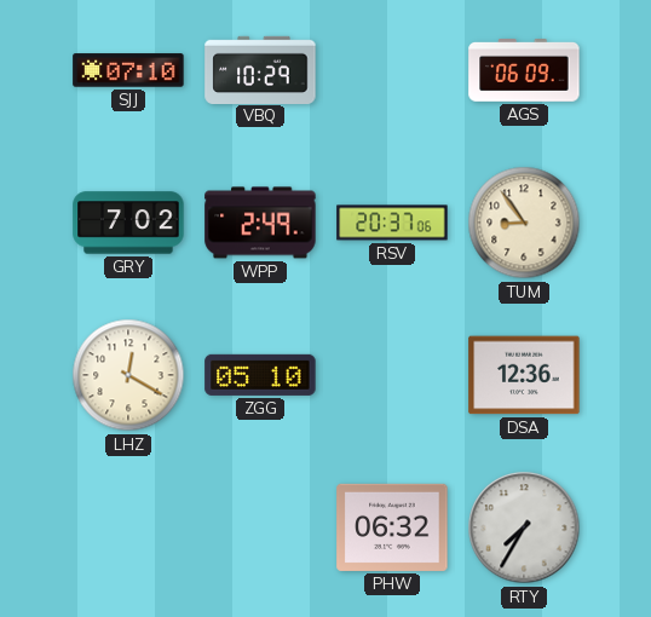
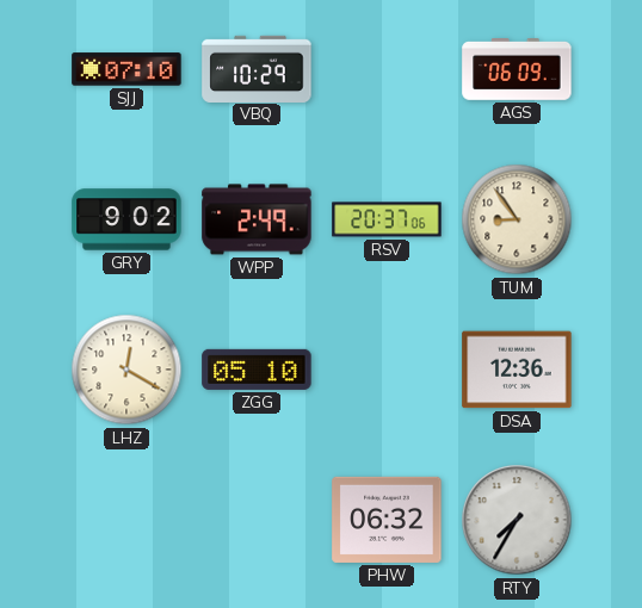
GRY: 7:02 -> 9:02
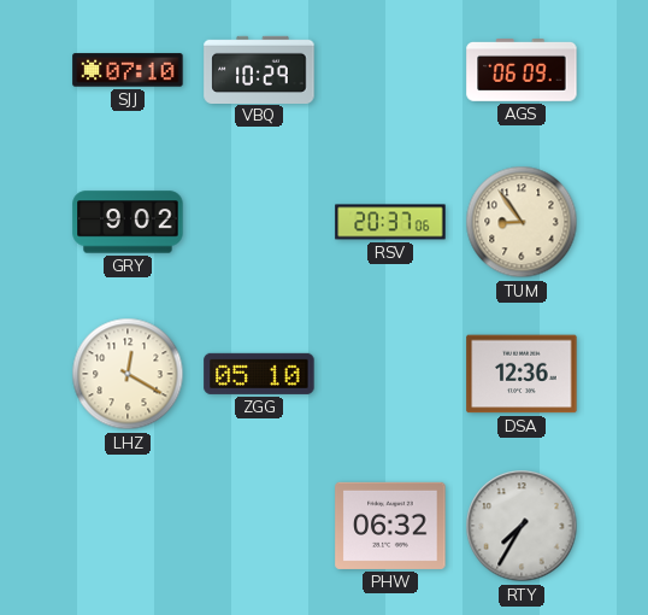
WPP: 2:49 -> none
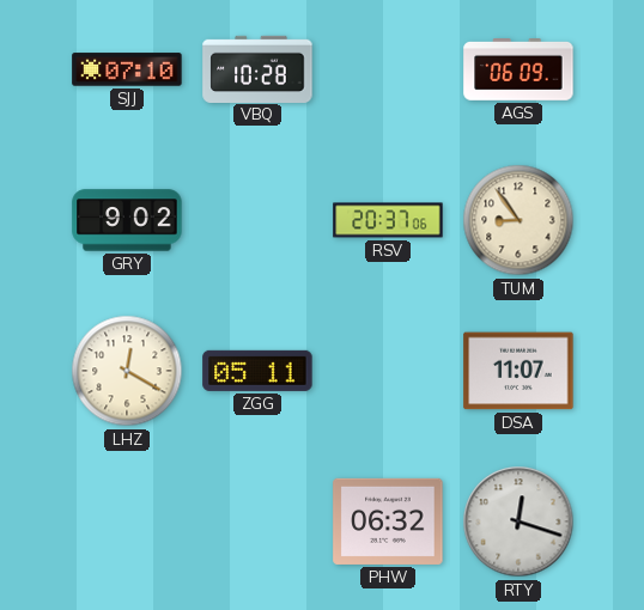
VBQ: 10:29 -> 10:28
ZGG: 05:10 -> 05:11
DSA: 12:36 -> 11:07
RTY: 7:35 -> 12:18
